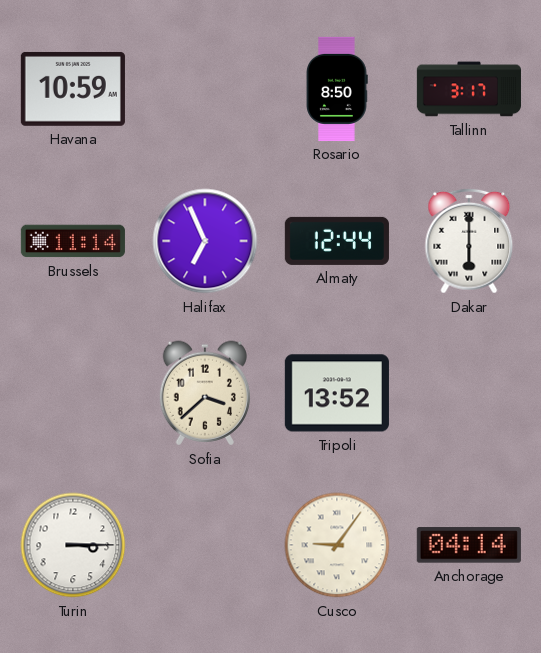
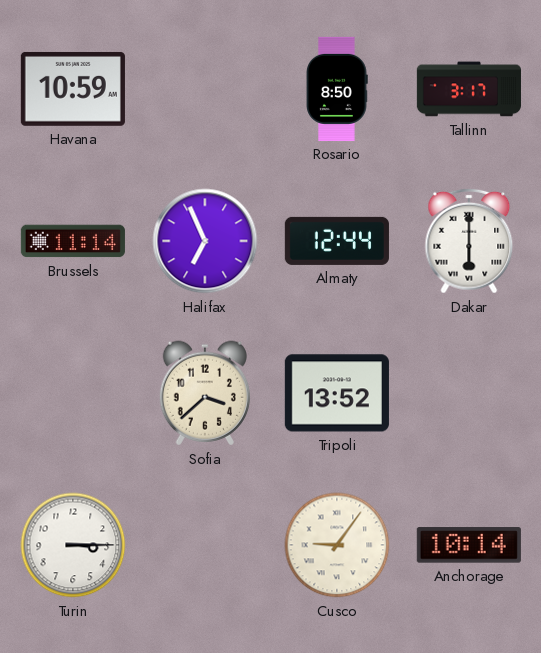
Anchorage: 04:14 -> 10:14
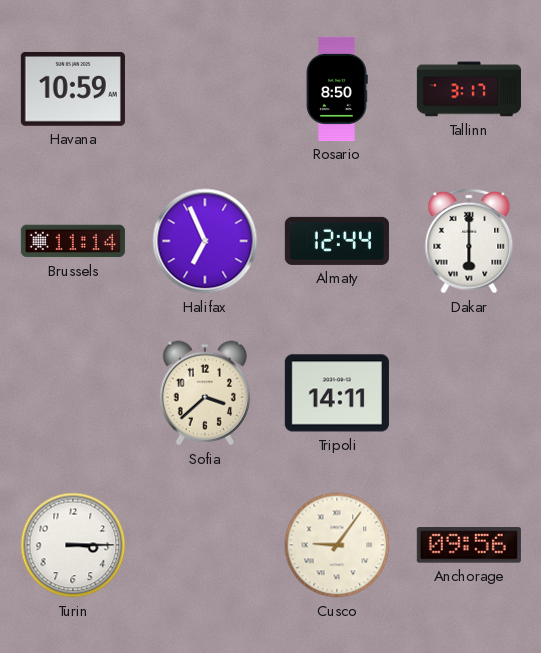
Tripoli: 13:52 -> 14:11
Anchorage: 10:14 -> 09:56
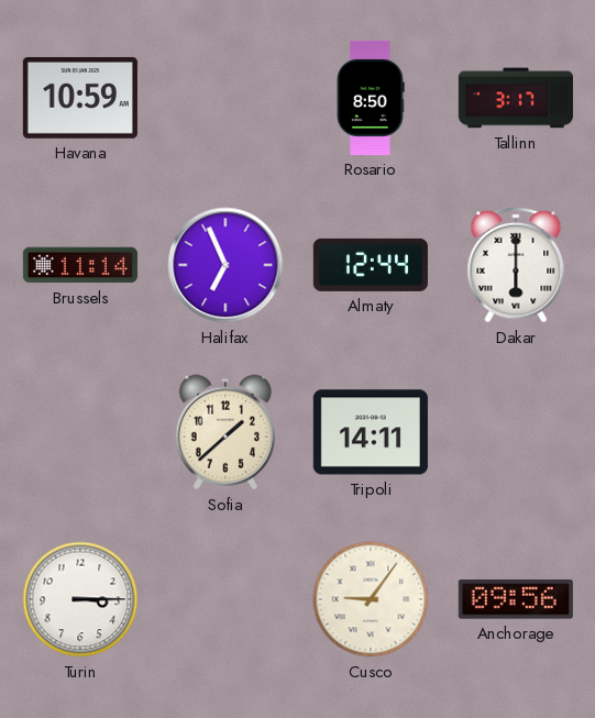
Sofia: 3:38 -> 1:38
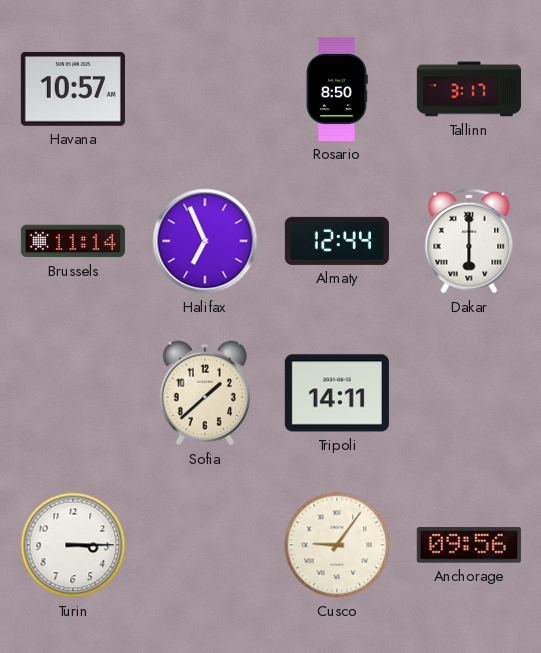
Havana: 10:59 -> 10:57
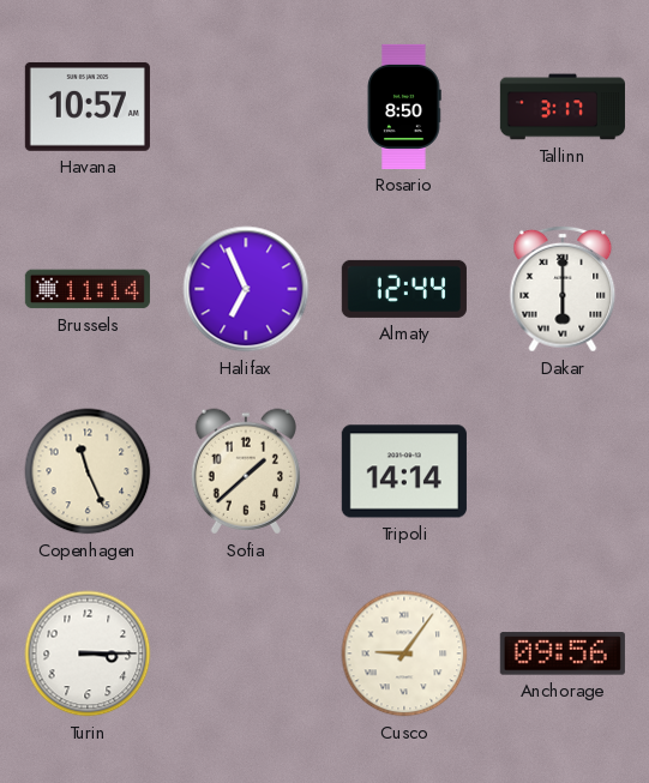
Copenhagen: none -> 11:26
Tripoli: 14:11 -> 14:14
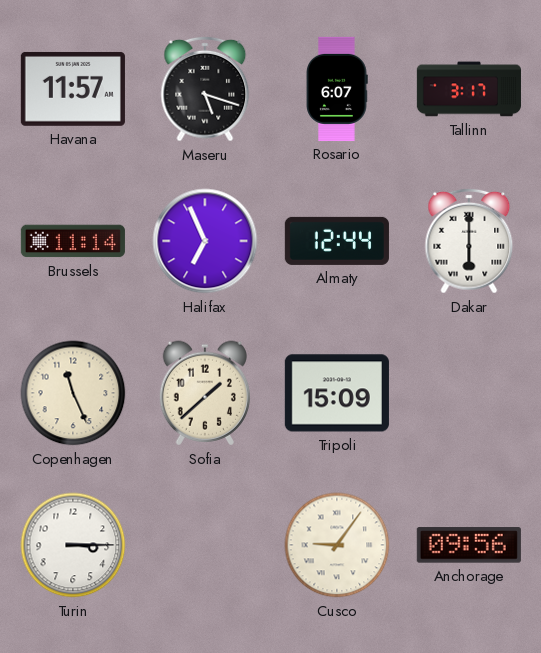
Havana: 10:57 -> 11:57
Maseru: none -> 5:18
Rosario: 8:50 -> 6:07
Tripoli: 14:14 -> 15:09
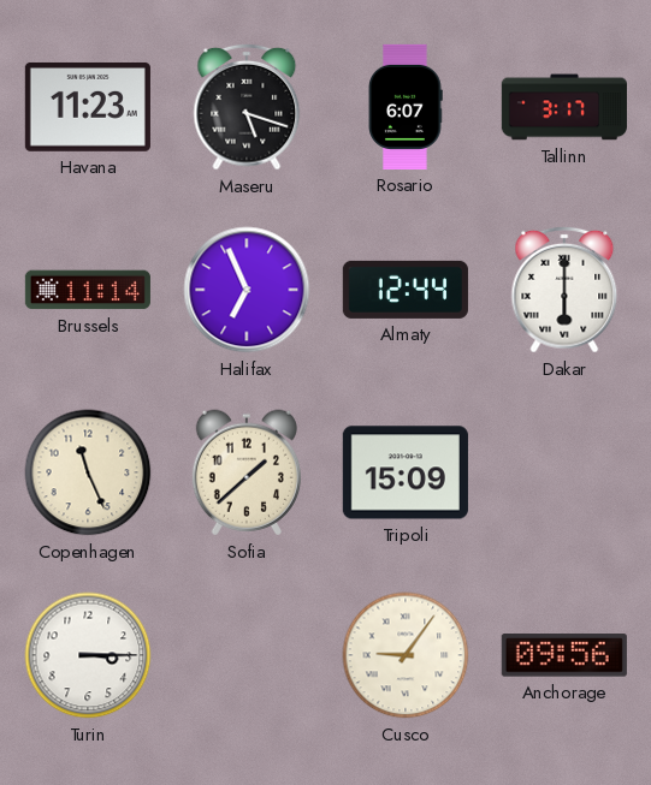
Havana: 11:57 -> 11:23
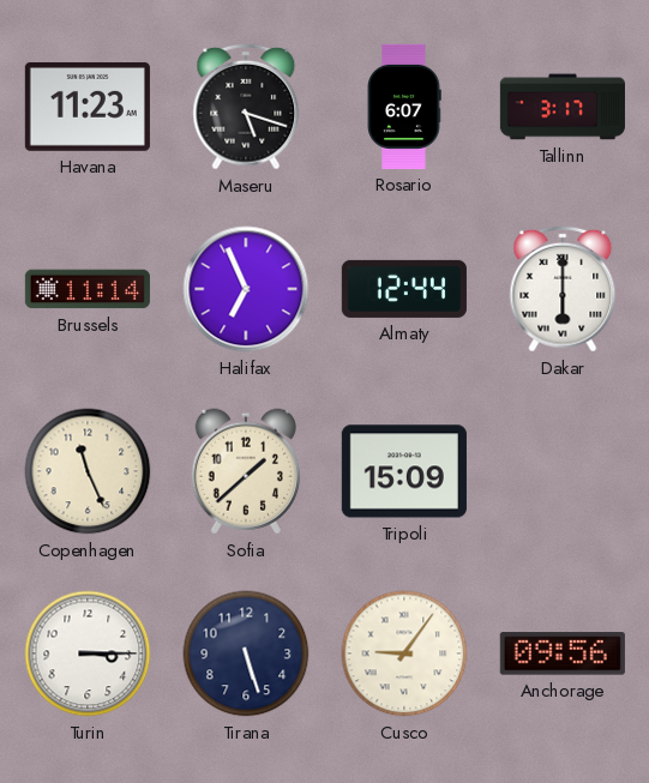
Tirana: none -> 5:27
